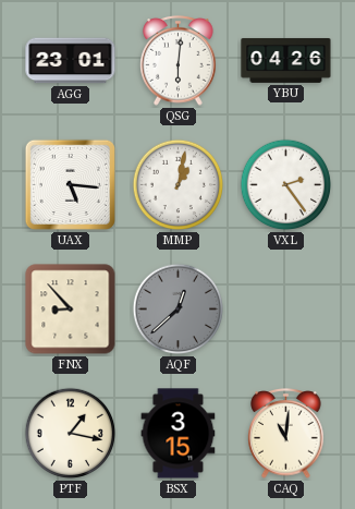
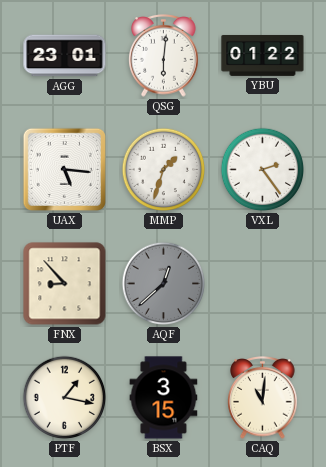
YBU: 04:26 -> 01:22
MMP: 1:02 -> 1:33
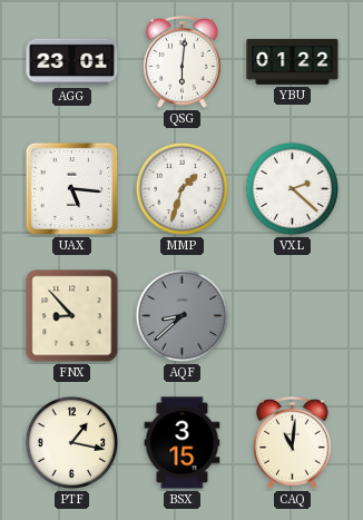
VXL: 2:24 -> 2:22
AQF: 12:38 -> 8:38
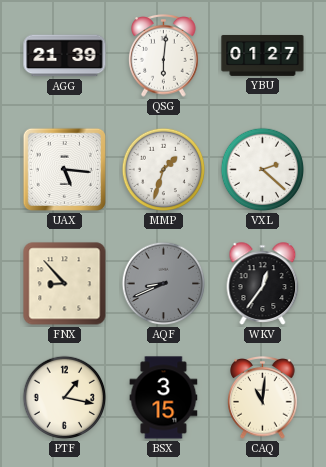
AGG: 23:01 -> 21:39
YBU: 01:22 -> 01:27
AQF: 8:38 -> 8:41
WKV: none -> 12:36
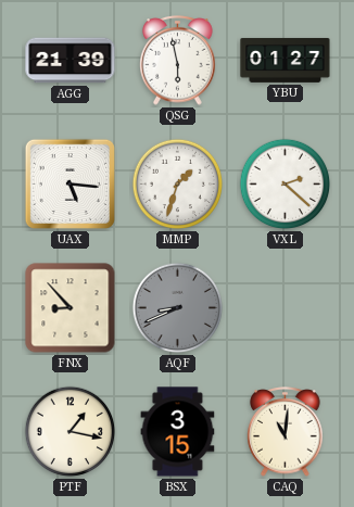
QSG: 6:01 -> 5:58
WKV: 12:36 -> none
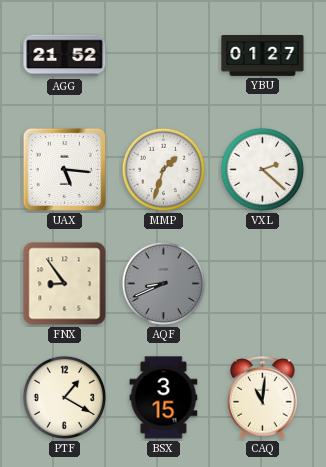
AGG: 21:39 -> 21:52
QSG: 5:58 -> none
FNX: 8:53 -> 8:54
PTF: 1:17 -> 1:20
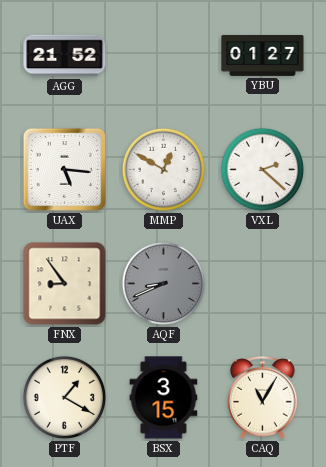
MMP: 1:33 -> 12:50
CAQ: 11:01 -> 11:05
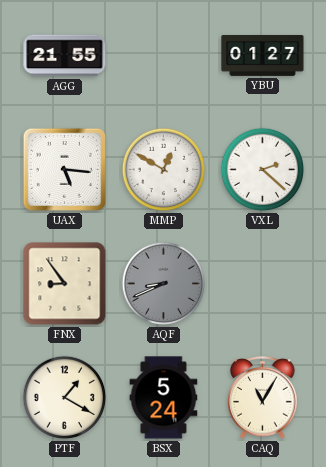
AGG: 21:52 -> 21:55
BSX: 3:15 -> 5:24
